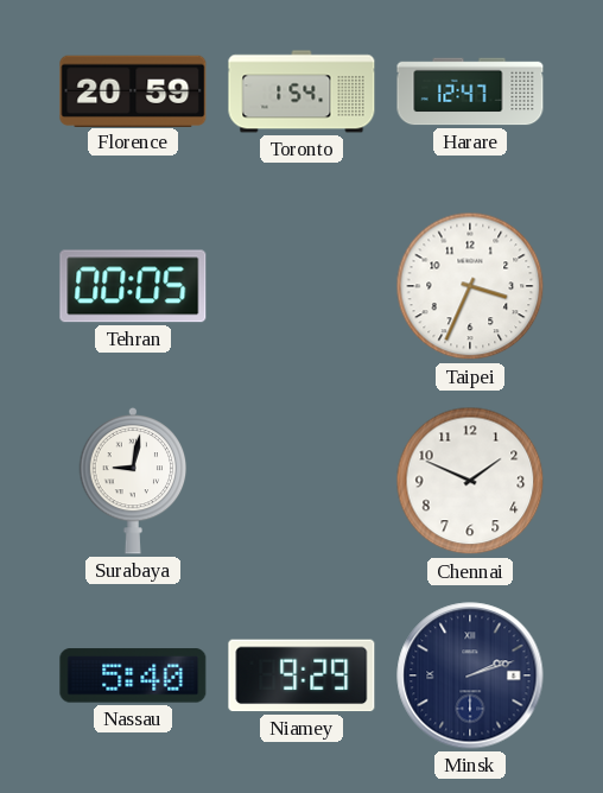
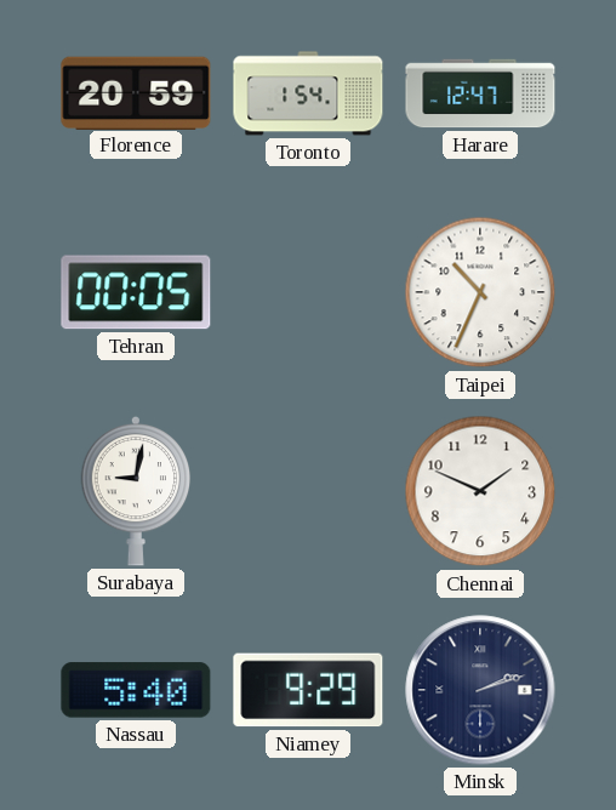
Taipei: 3:34 -> 10:34
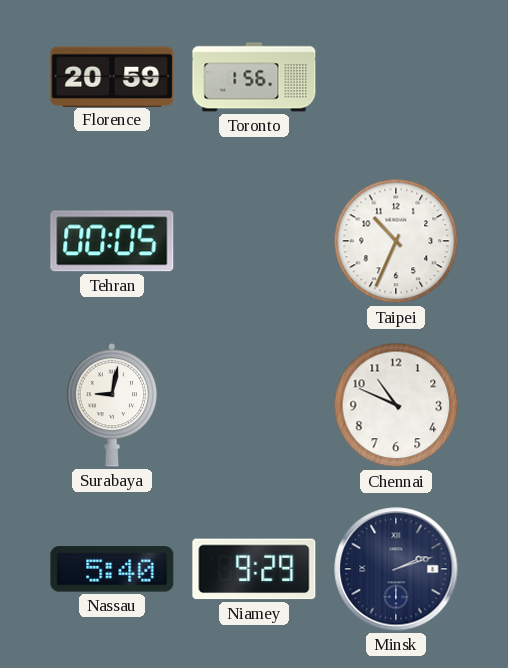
Toronto: 1:54 -> 1:56
Harare: 12:47 -> none
Chennai: 1:49 -> 10:49
